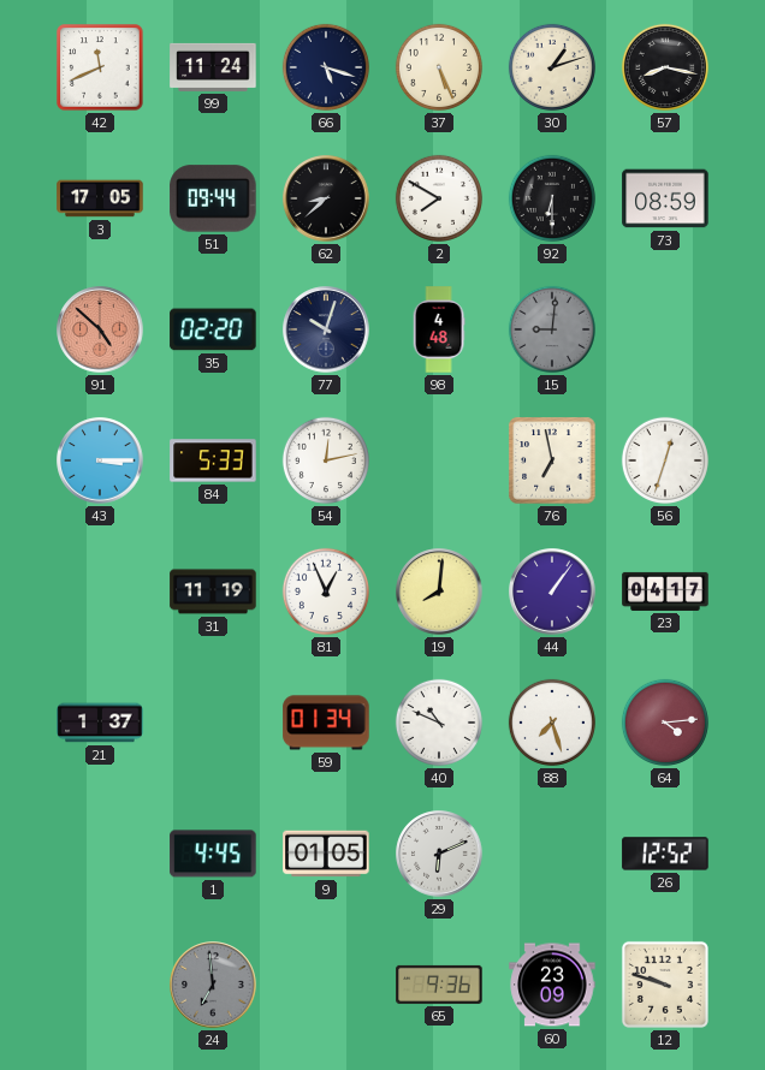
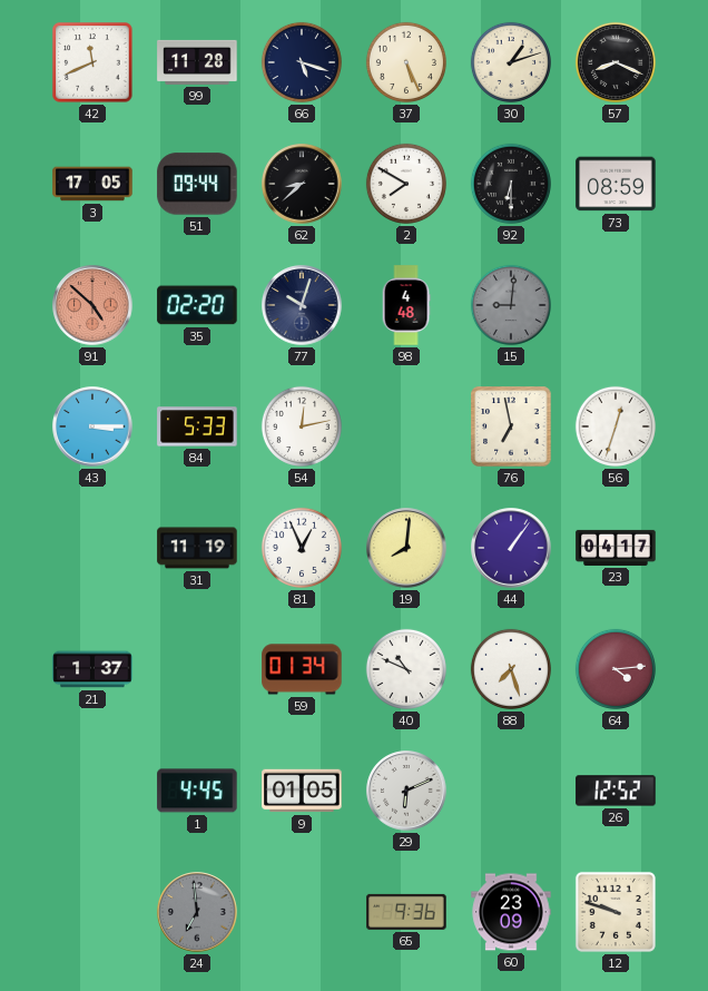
99: 11:24 -> 11:28
57: 8:17 -> 8:19
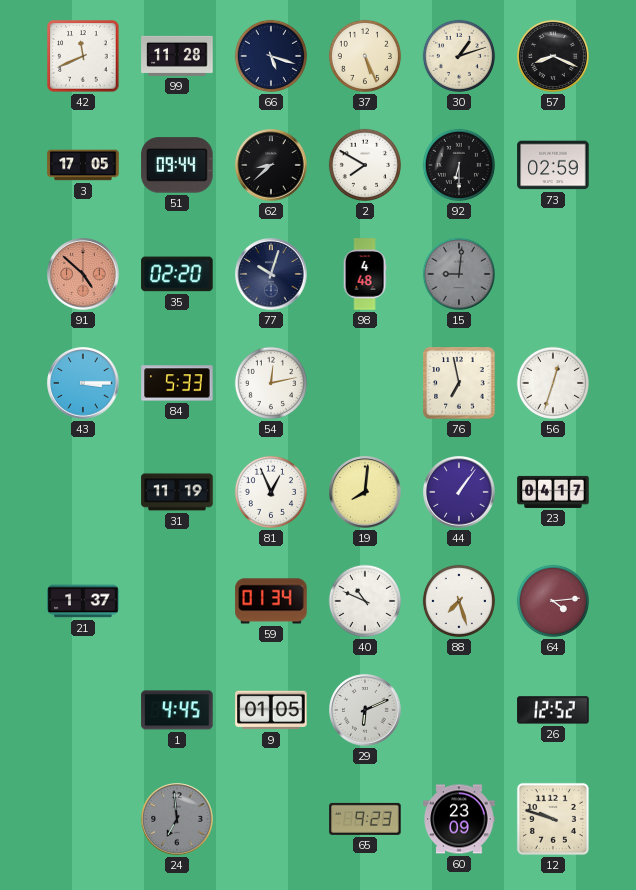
73: 08:59 -> 02:59
65: 9:36 -> 9:23
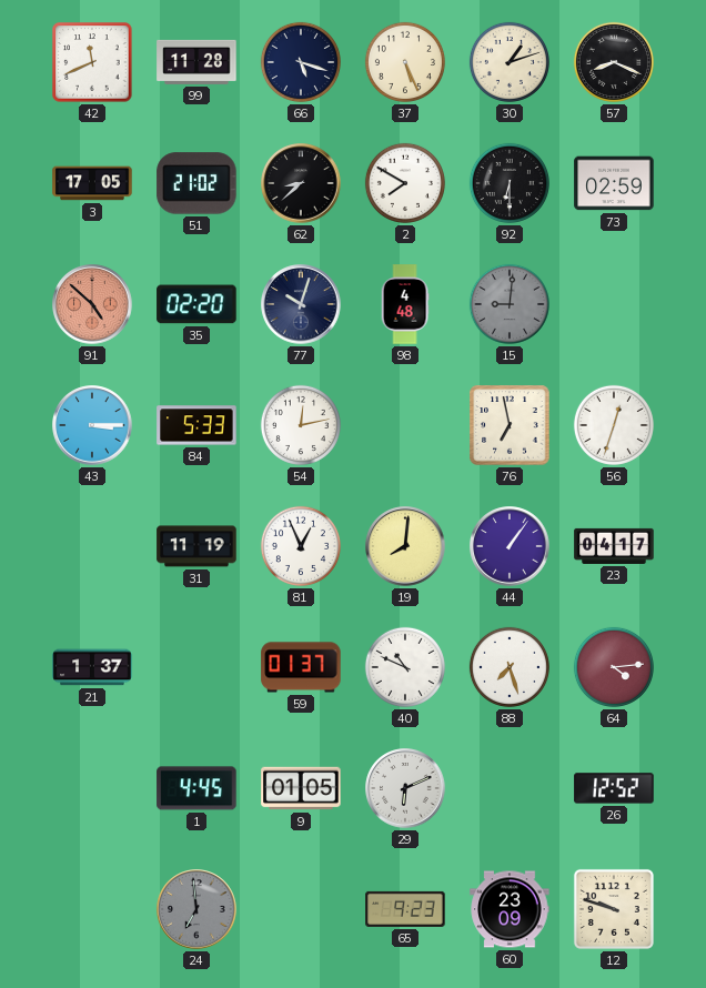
51: 09:44 -> 21:02
59: 01:34 -> 01:37
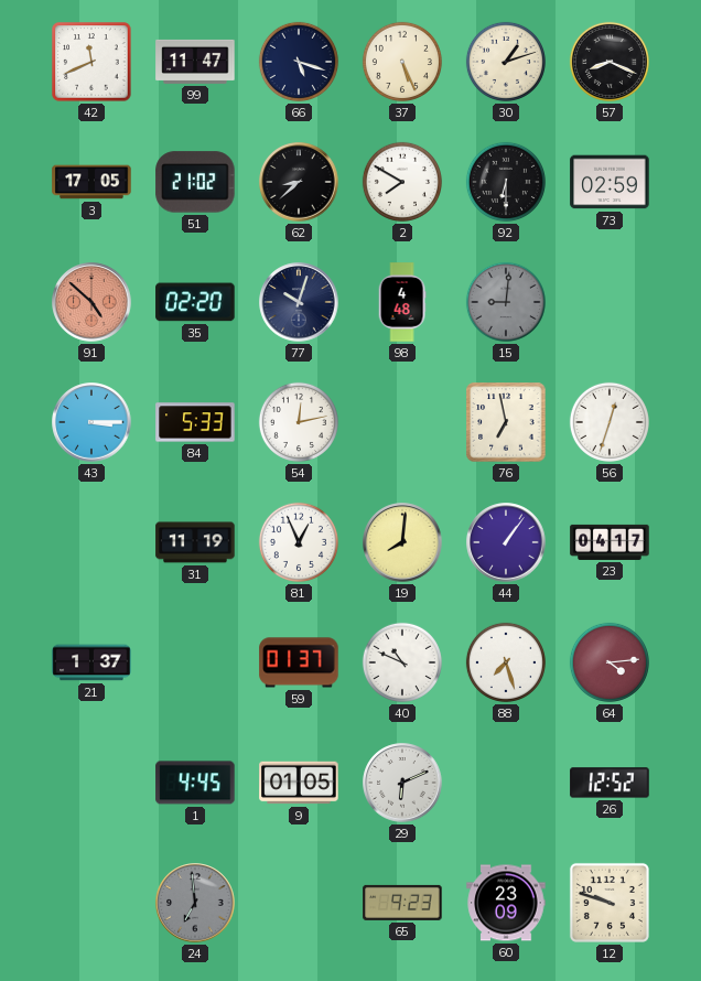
99: 11:28 -> 11:47
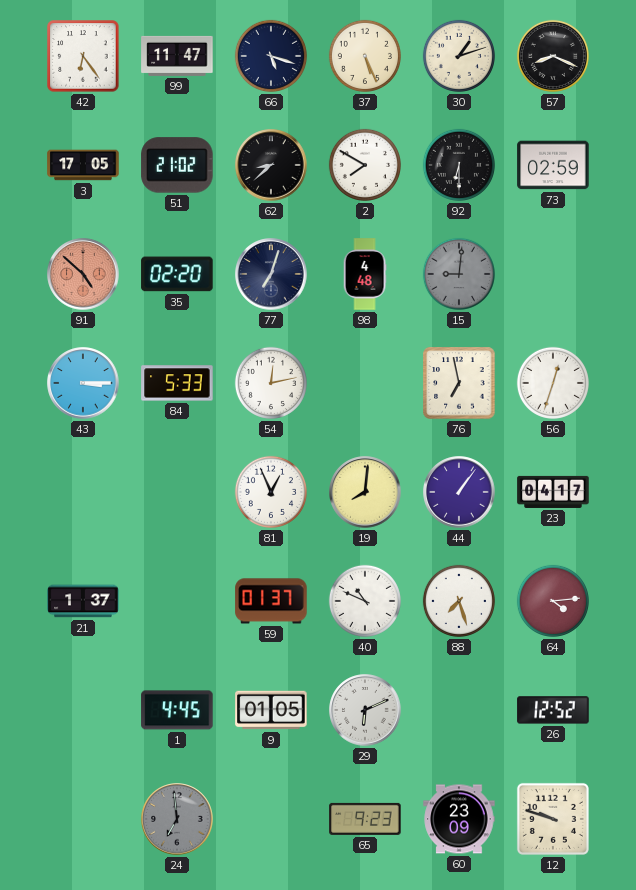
42: 11:41 -> 6:24
77: 10:03 -> 7:03
31: 11:19 -> none
